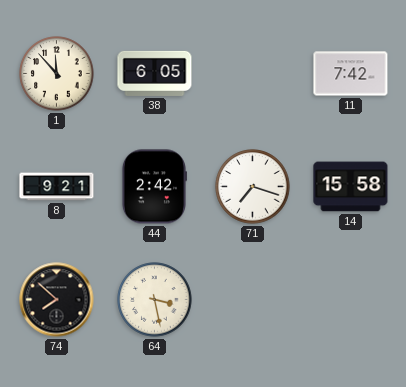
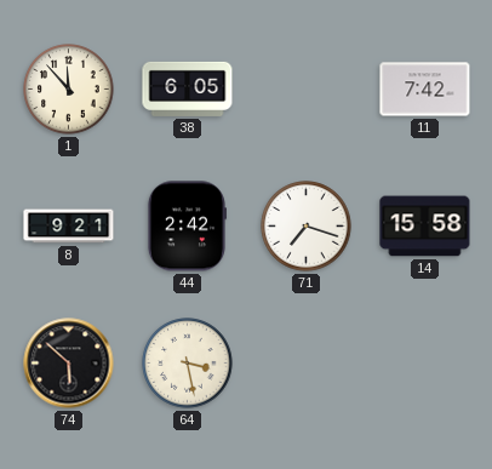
74: 7:52 -> 5:52
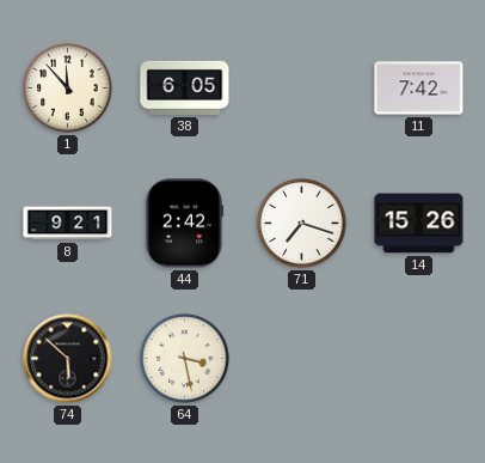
14: 15:58 -> 15:26
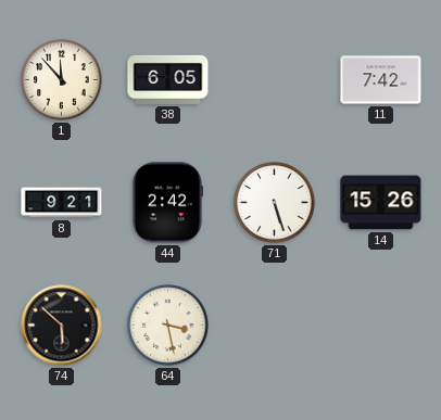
71: 7:18 -> 5:27
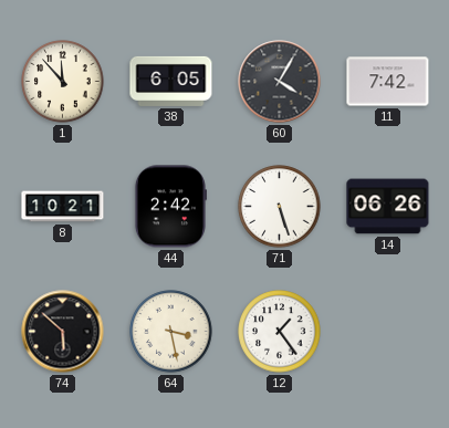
60: none -> 4:05
8: 9:21 -> 10:21
14: 15:26 -> 06:26
12: none -> 1:24
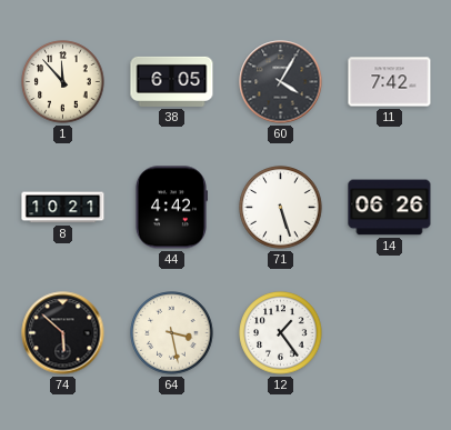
44: 2:42 -> 4:42
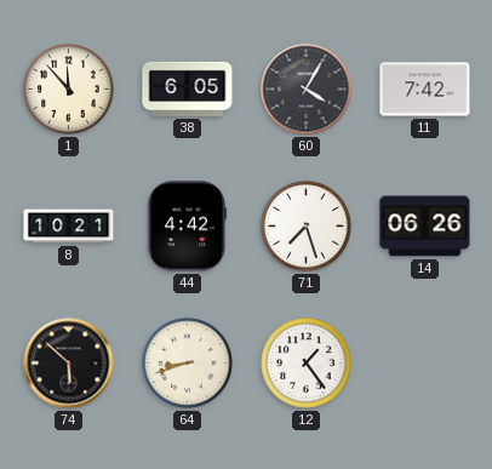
71: 5:27 -> 7:27
64: 3:28 -> 8:42
